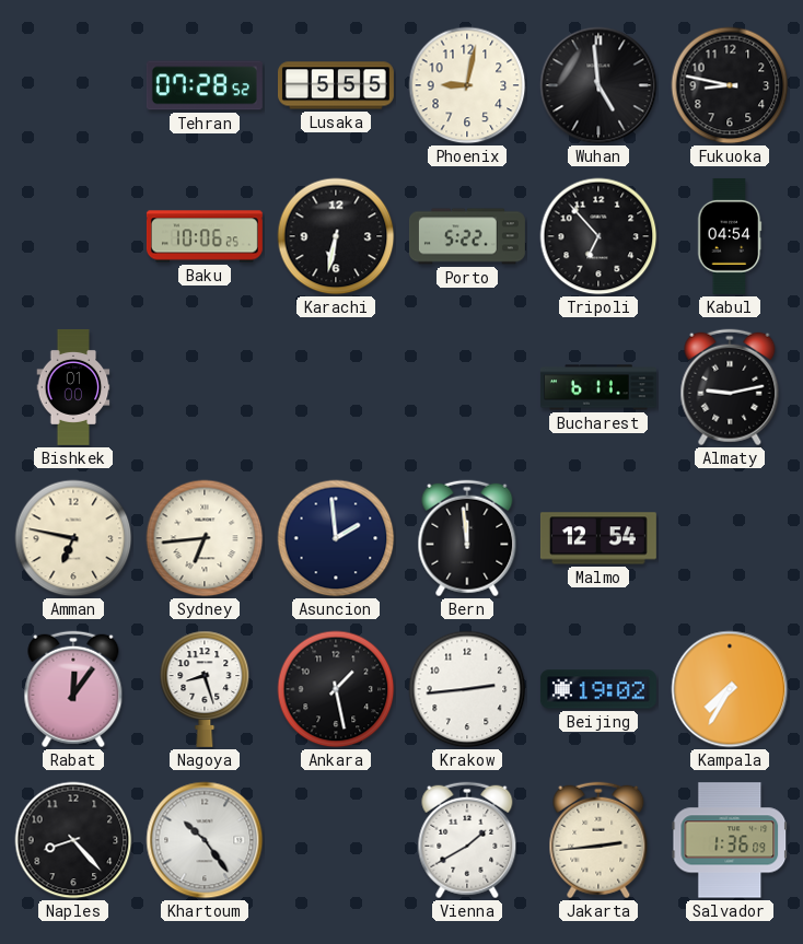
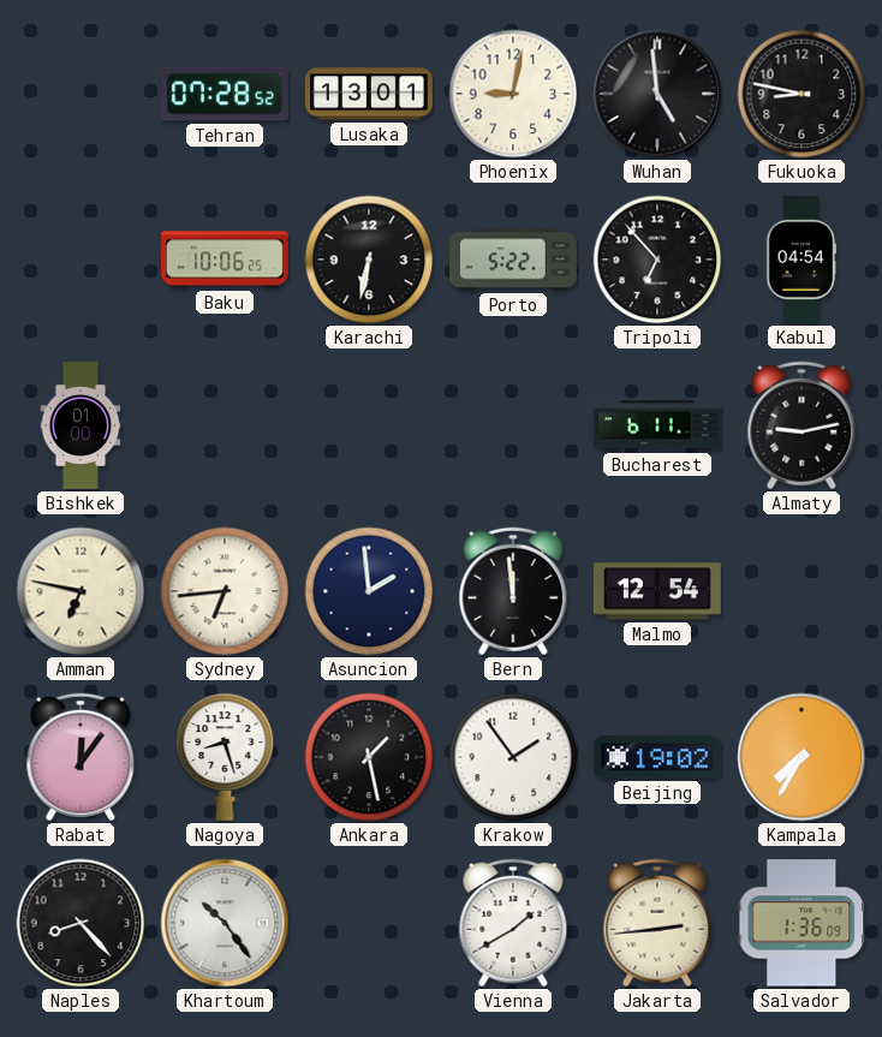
Lusaka: 5:55 -> 13:01
Krakow: 2:44 -> 1:54
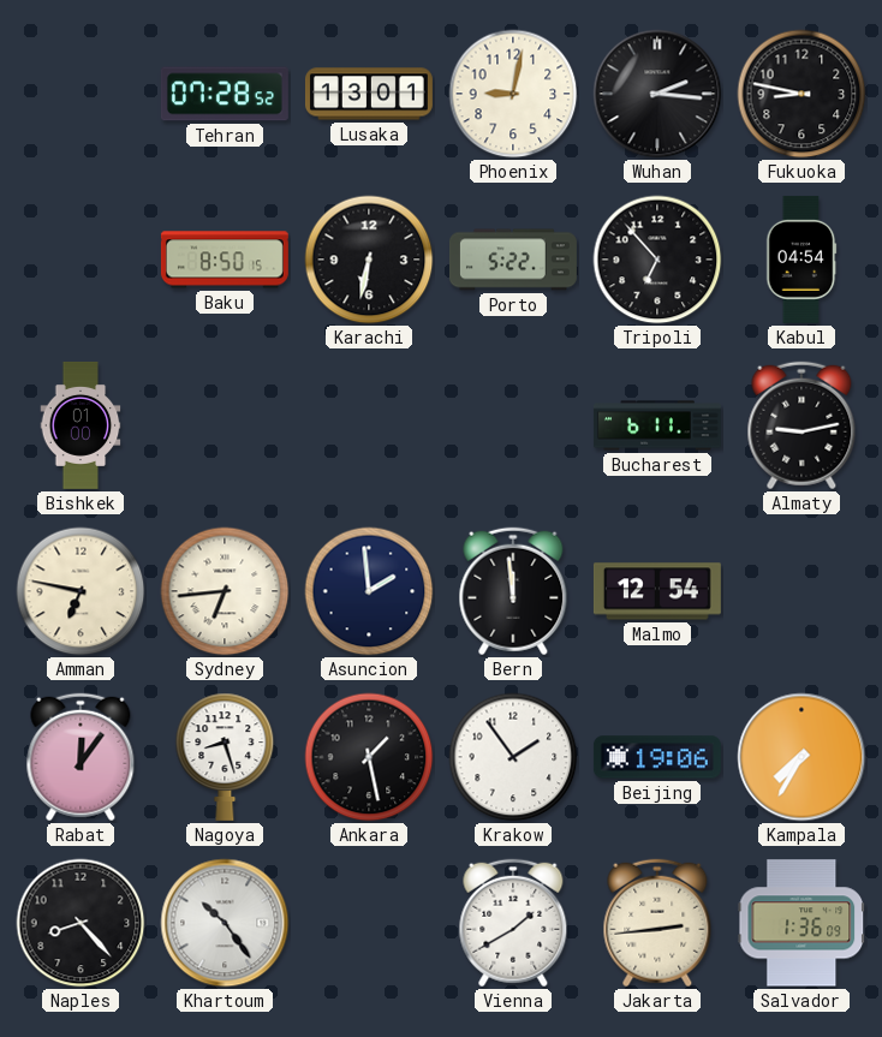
Wuhan: 4:59 -> 2:16
Baku: 10:06 -> 8:50
Beijing: 19:02 -> 19:06
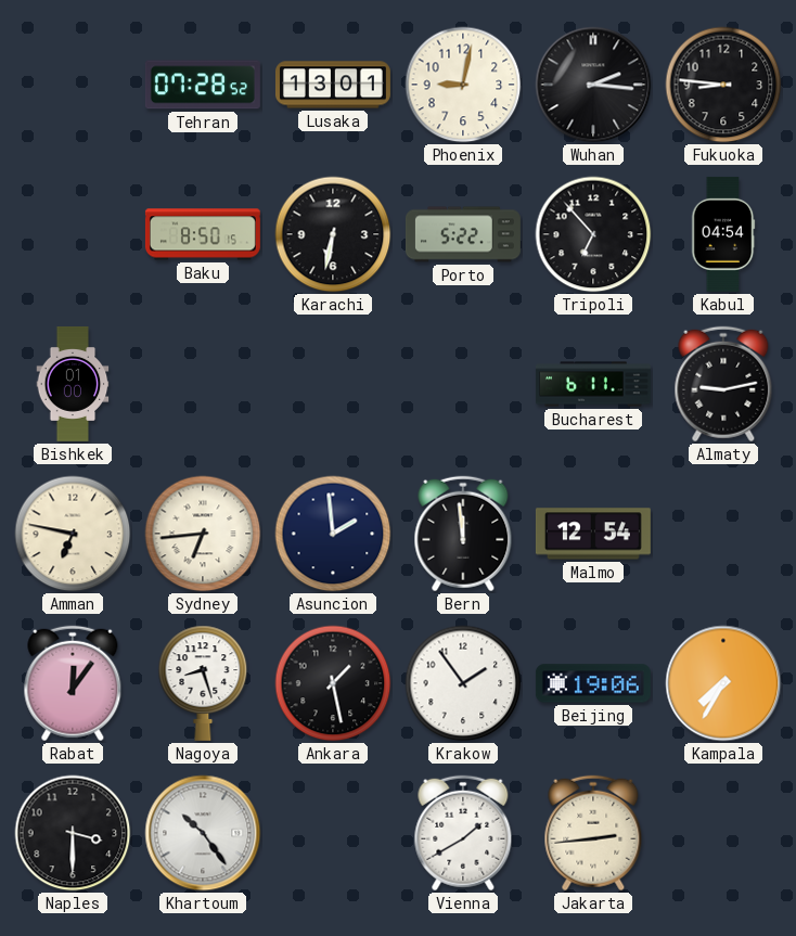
Fukuoka: 8:47 -> 8:46
Naples: 8:23 -> 3:30
Salvador: 1:36 -> none
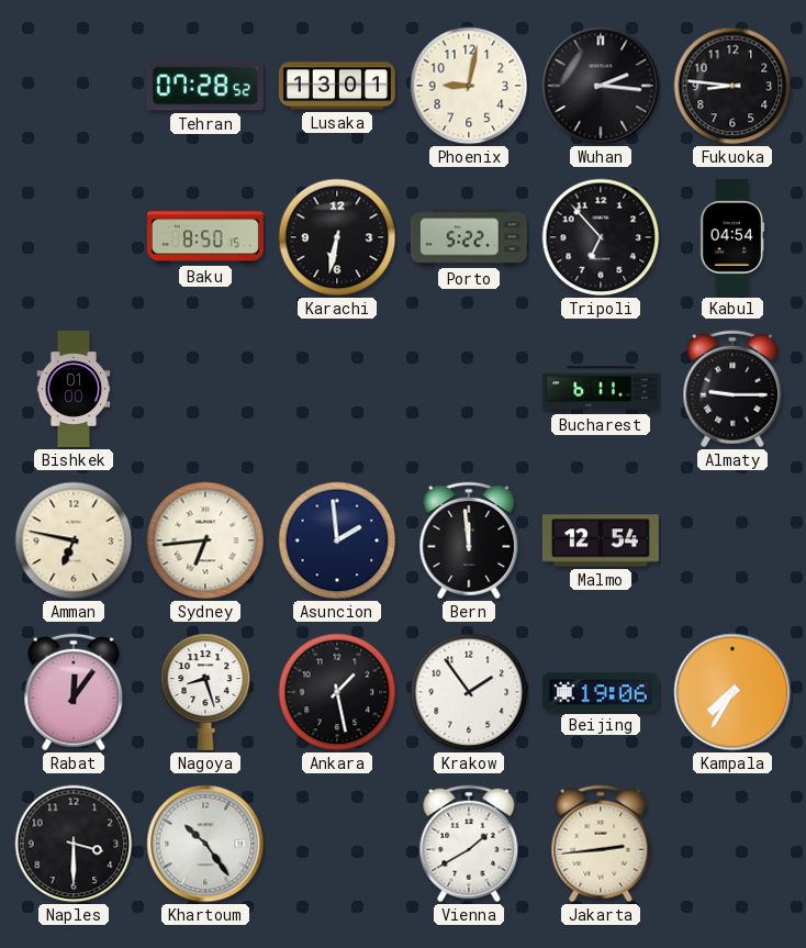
Almaty: 9:13 -> 9:15
